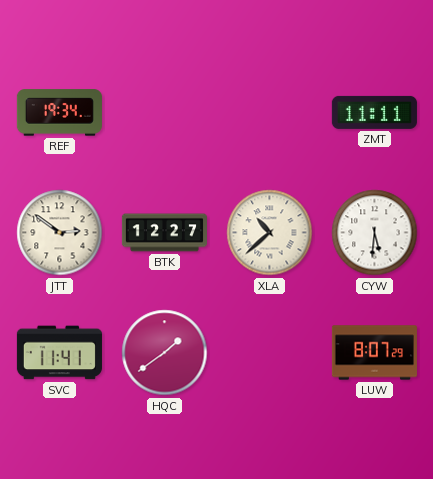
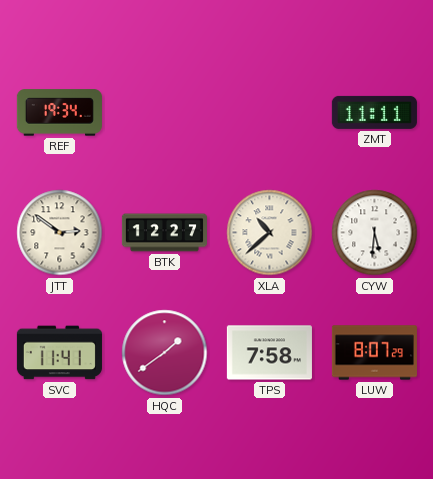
TPS: none -> 7:58
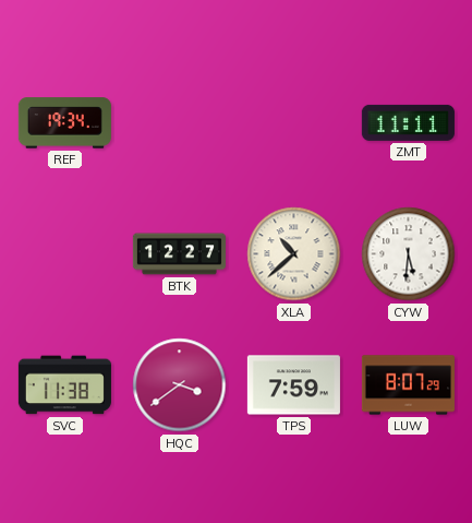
JTT: 2:51 -> none
SVC: 11:41 -> 11:38
HQC: 1:39 -> 3:39
TPS: 7:58 -> 7:59
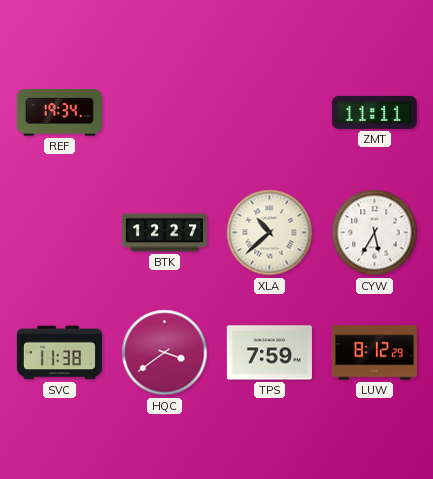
CYW: 5:31 -> 5:35
LUW: 8:07 -> 8:12
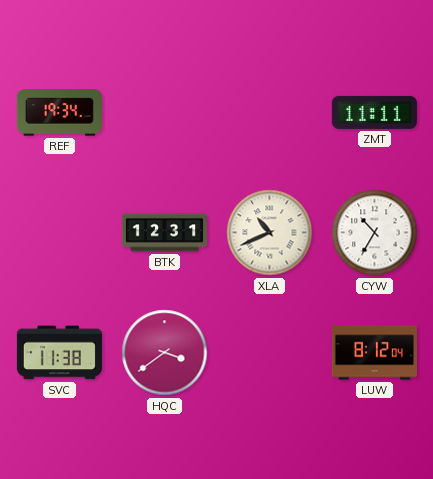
BTK: 12:27 -> 12:31
XLA: 10:38 -> 10:41
CYW: 5:35 -> 10:35
TPS: 7:59 -> none
LUW: 8:12:29 -> 8:12:04
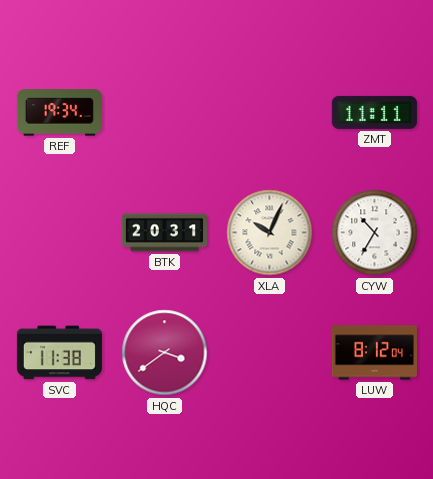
BTK: 12:31 -> 20:31
XLA: 10:41 -> 10:04
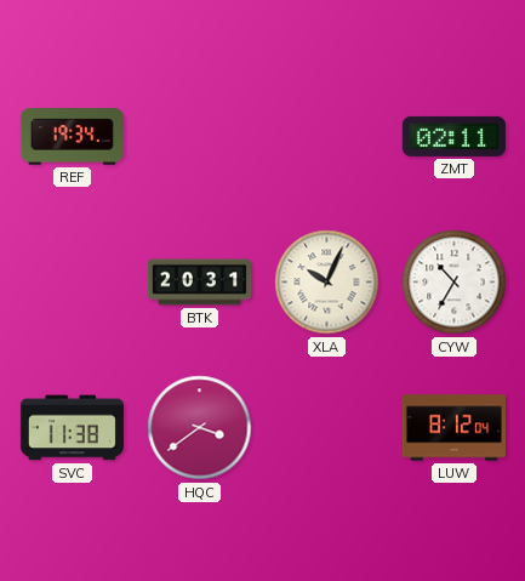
ZMT: 11:11 -> 02:11
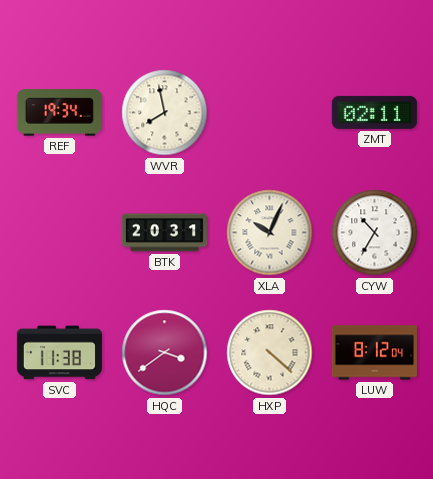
WVR: none -> 7:58
HXP: none -> 4:22
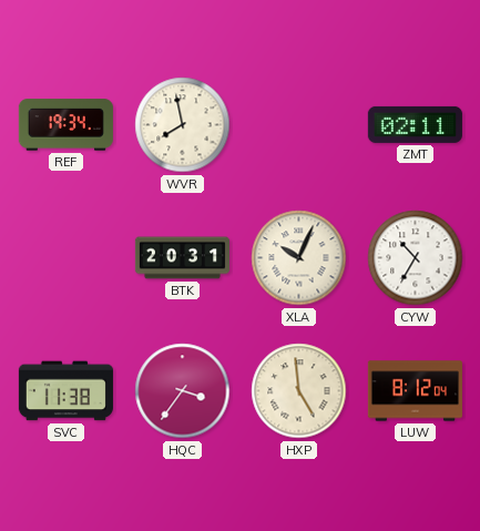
HQC: 3:39 -> 3:36
HXP: 4:22 -> 4:59
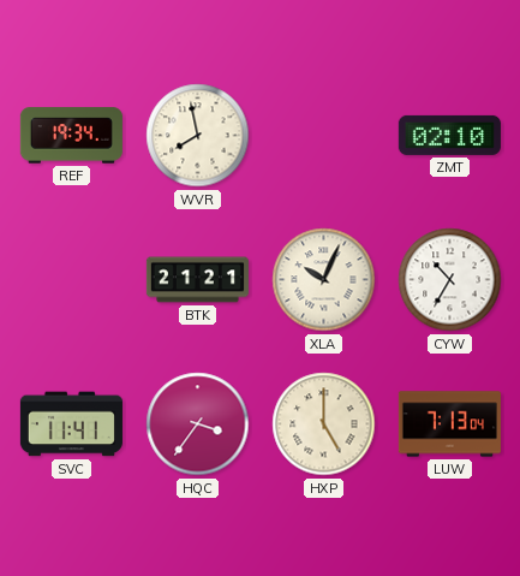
ZMT: 02:11 -> 02:10
BTK: 20:31 -> 21:21
SVC: 11:38 -> 11:41
HXP: 4:59 -> 5:00
LUW: 8:12 -> 7:13
